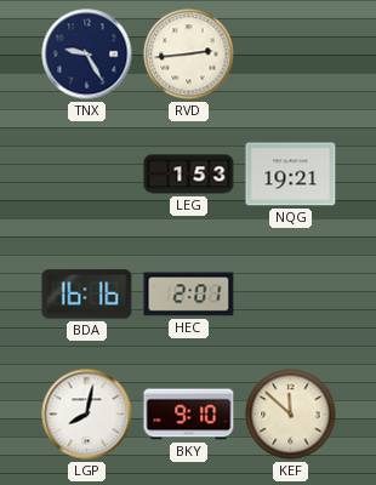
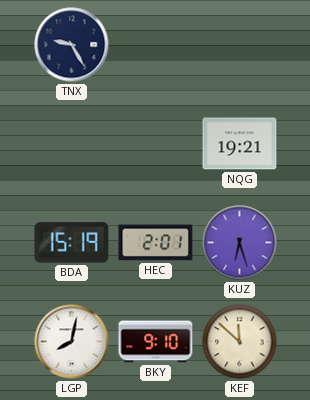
RVD: 2:44 -> none
LEG: 1:53 -> none
BDA: 16:16 -> 15:19
KUZ: none -> 6:27
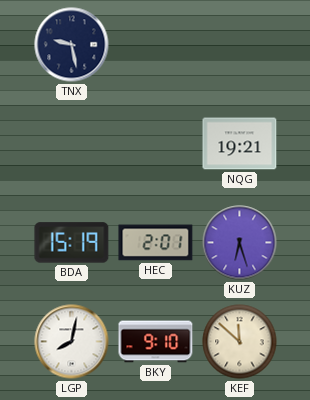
TNX: 9:25 -> 9:28
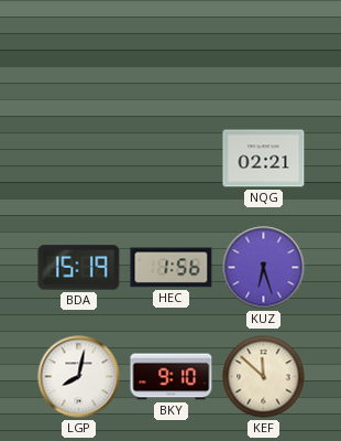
TNX: 9:28 -> none
NQG: 19:21 -> 02:21
HEC: 2:01 -> 1:56
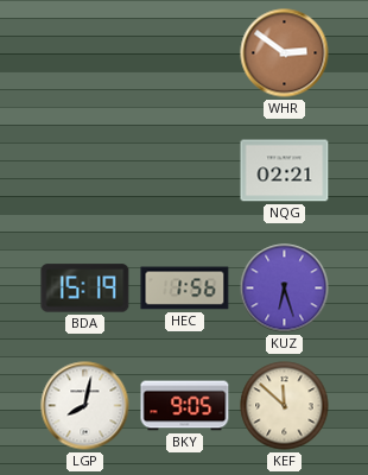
WHR: none -> 2:51
BKY: 9:10 -> 9:05
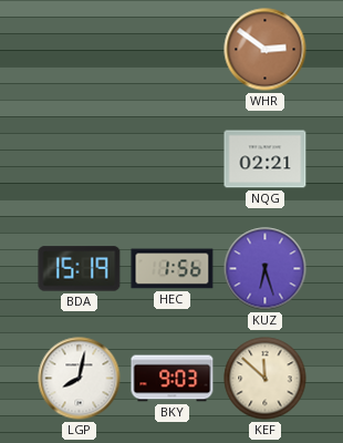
BKY: 9:05 -> 9:03
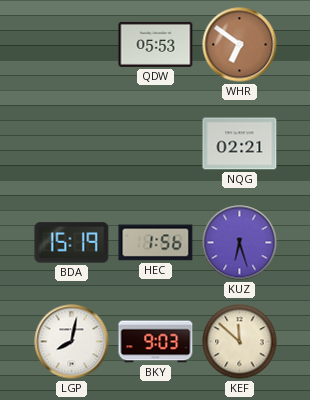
QDW: none -> 05:53
WHR: 2:51 -> 6:51
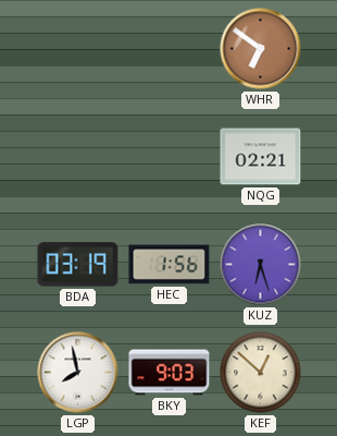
QDW: 05:53 -> none
BDA: 15:19 -> 03:19
LGP: 8:02 -> 7:58
KEF: 11:52 -> 12:52
